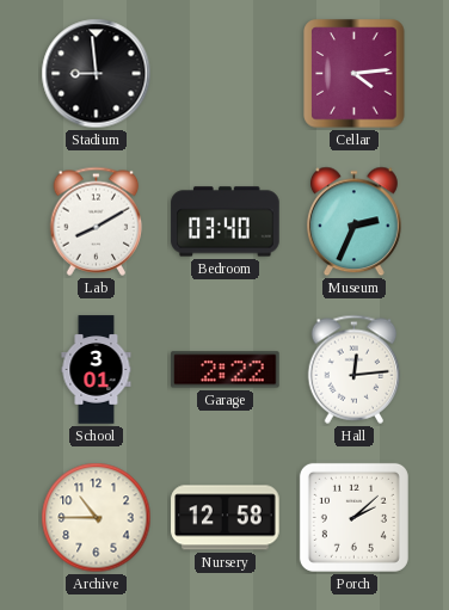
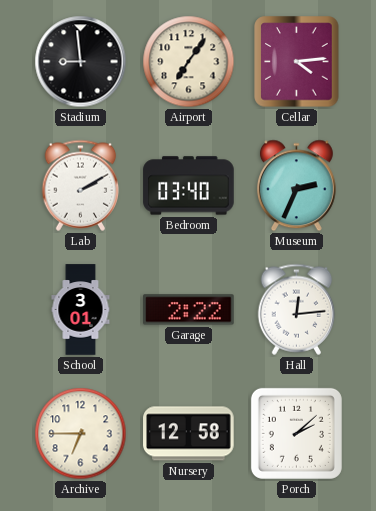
Airport: none -> 7:06
Lab: 8:10 -> 2:10
Archive: 10:45 -> 6:45
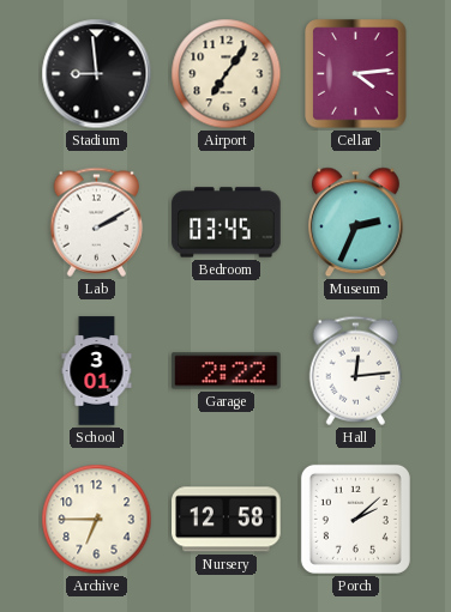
Bedroom: 03:40 -> 03:45
